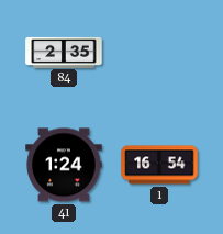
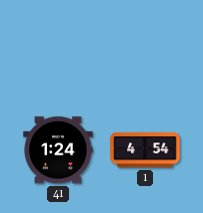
84: 2:35 -> none
1: 16:54 -> 4:54
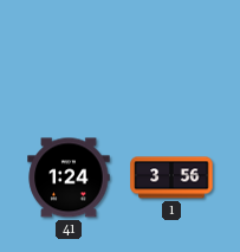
1: 4:54 -> 3:56
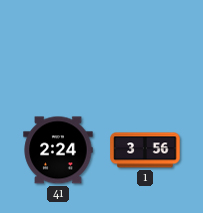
41: 1:24 -> 2:24
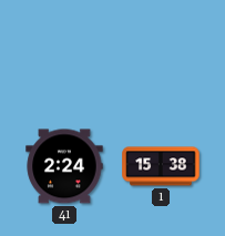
1: 3:56 -> 15:38
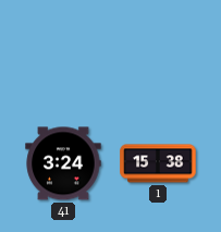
41: 2:24 -> 3:24
